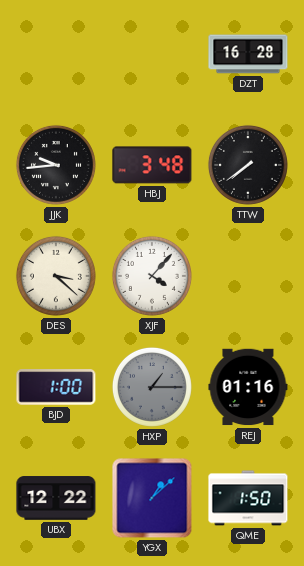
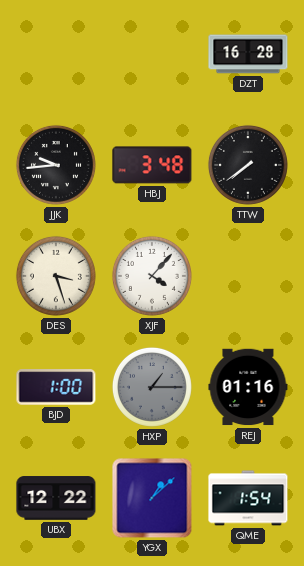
DES: 3:22 -> 3:27
QME: 1:50 -> 1:54
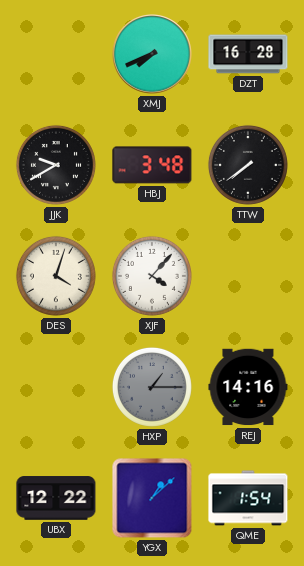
XMJ: none -> 7:41
JJK: 9:44 -> 9:40
DES: 3:27 -> 4:03
BJD: 1:00 -> none
REJ: 01:16 -> 14:16
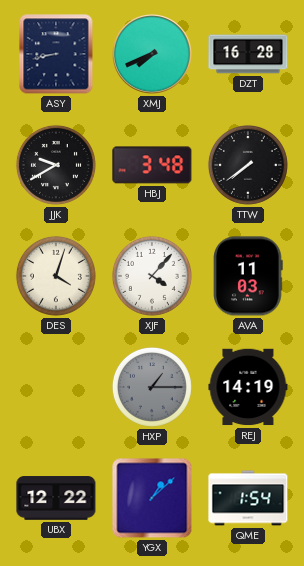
ASY: none -> 8:43
AVA: none -> 11:03
REJ: 14:16 -> 14:19
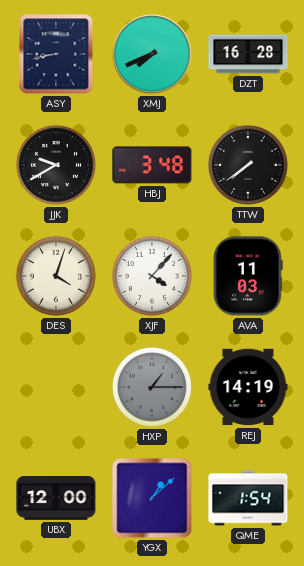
UBX: 12:22 -> 12:00
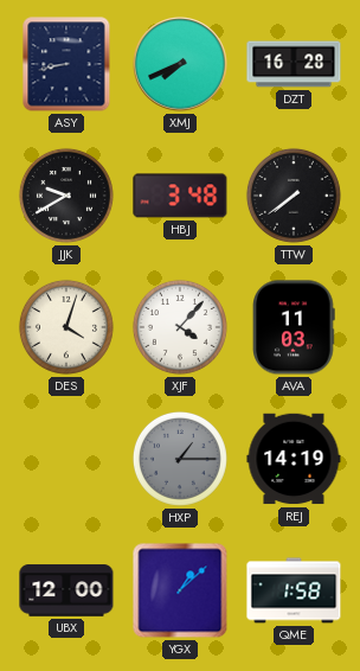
QME: 1:54 -> 1:58
